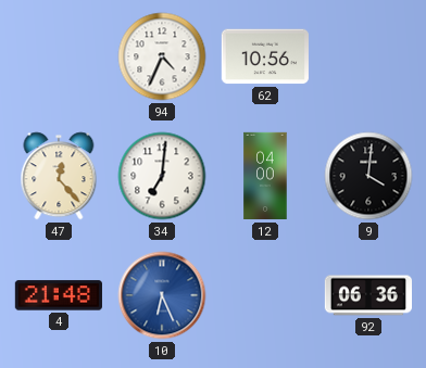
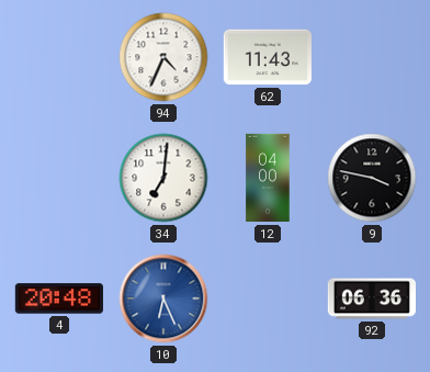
62: 10:56 -> 11:43
47: 12:23 -> none
9: 4:01 -> 3:47
4: 21:48 -> 20:48
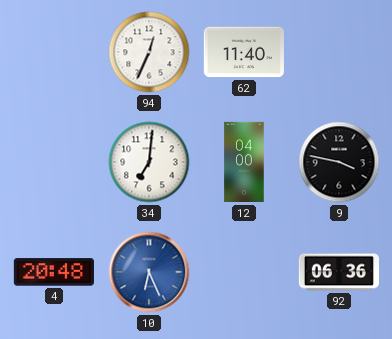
94: 4:34 -> 12:34
62: 11:43 -> 11:40
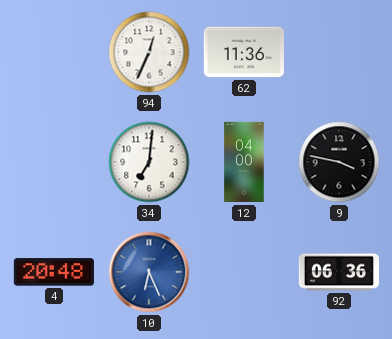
62: 11:40 -> 11:36
